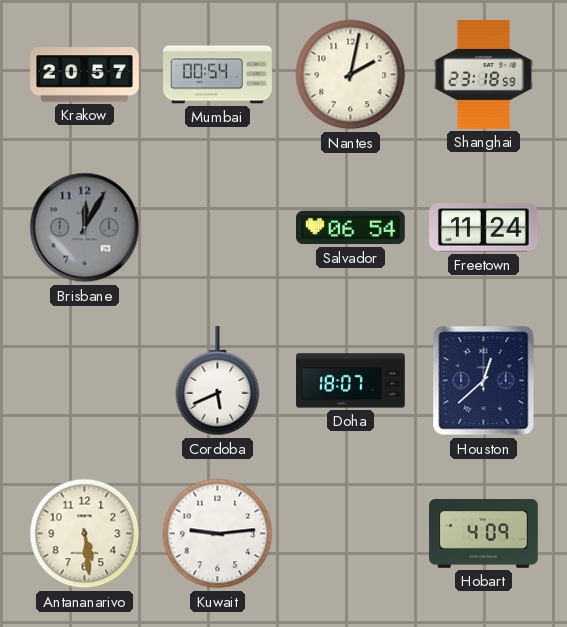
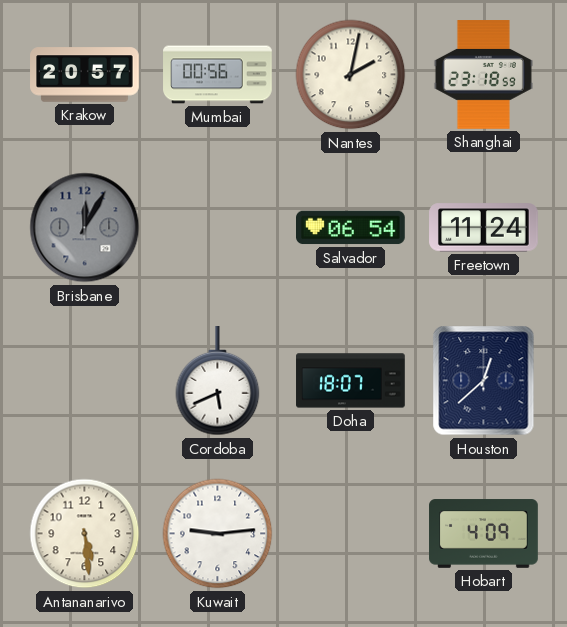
Mumbai: 00:54 -> 00:56
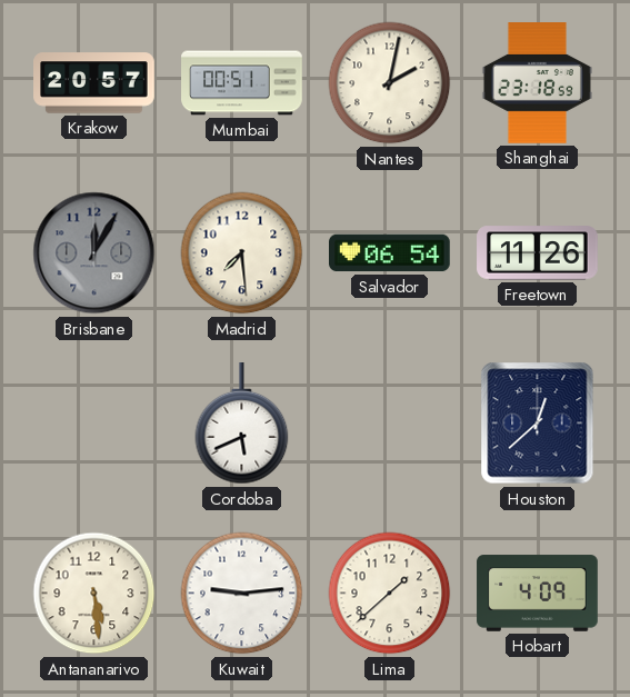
Mumbai: 00:56 -> 00:51
Madrid: none -> 7:29
Freetown: 11:24 -> 11:26
Doha: 18:07 -> none
Lima: none -> 1:38
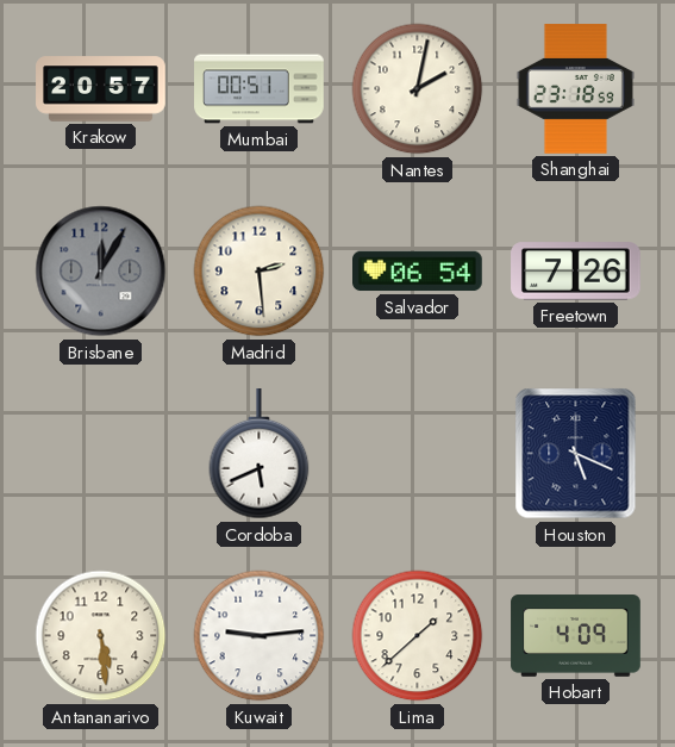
Madrid: 7:29 -> 2:29
Freetown: 11:26 -> 7:26
Houston: 12:38 -> 5:19
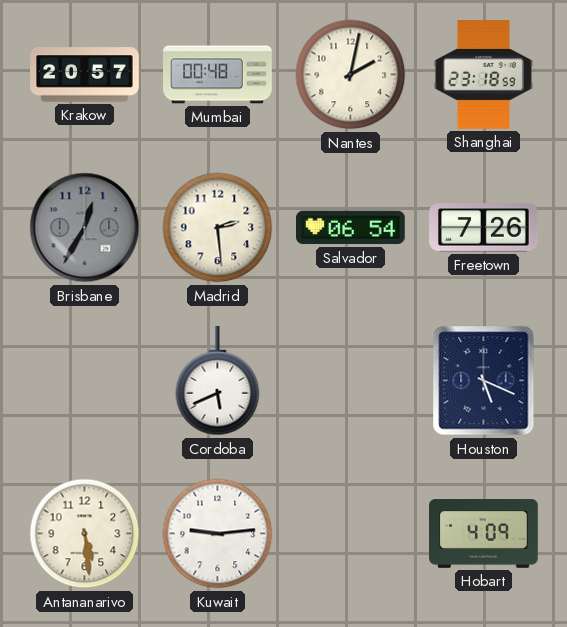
Mumbai: 00:51 -> 00:48
Brisbane: 12:05 -> 12:35
Lima: 1:38 -> none
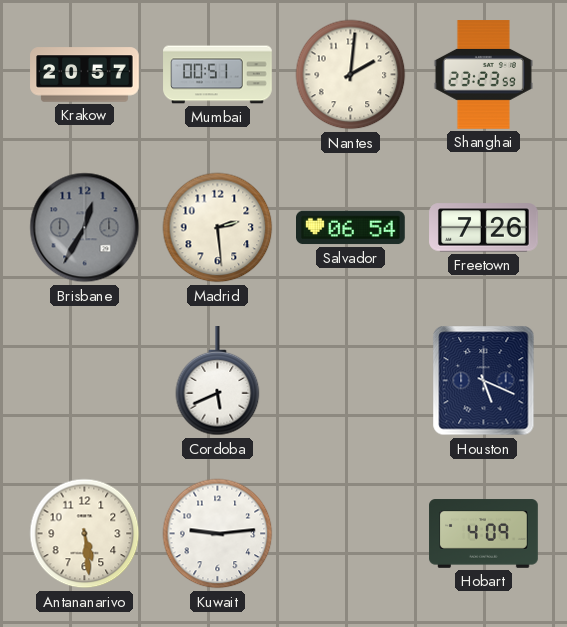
Mumbai: 00:48 -> 00:51
Nantes: 2:02 -> 2:01
Shanghai: 23:18 -> 23:23
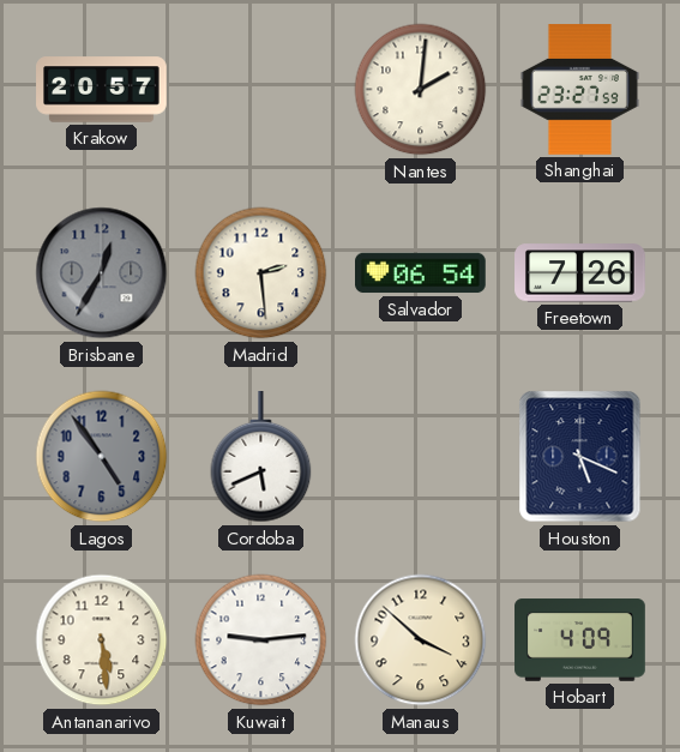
Mumbai: 00:51 -> none
Shanghai: 23:23 -> 23:27
Lagos: none -> 4:54
Manaus: none -> 3:52
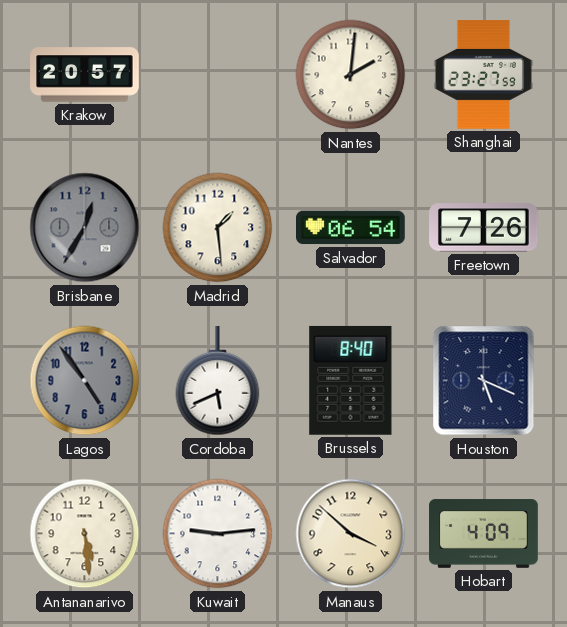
Madrid: 2:29 -> 1:29
Brussels: none -> 8:40
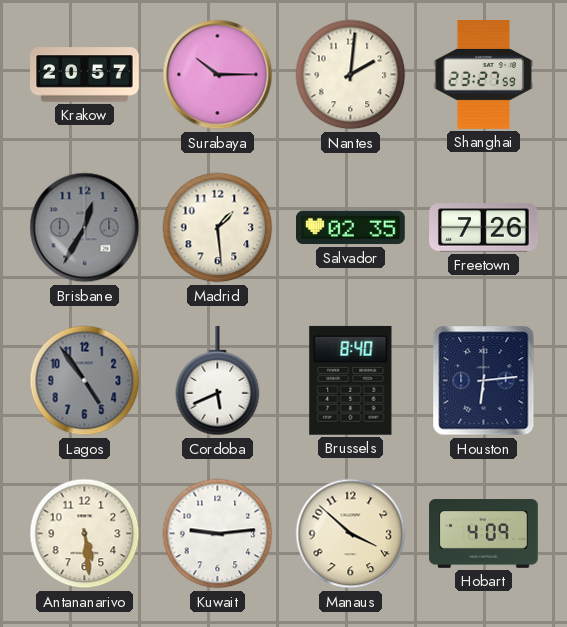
Surabaya: none -> 10:15
Salvador: 06:54 -> 02:35
Houston: 5:19 -> 6:14
